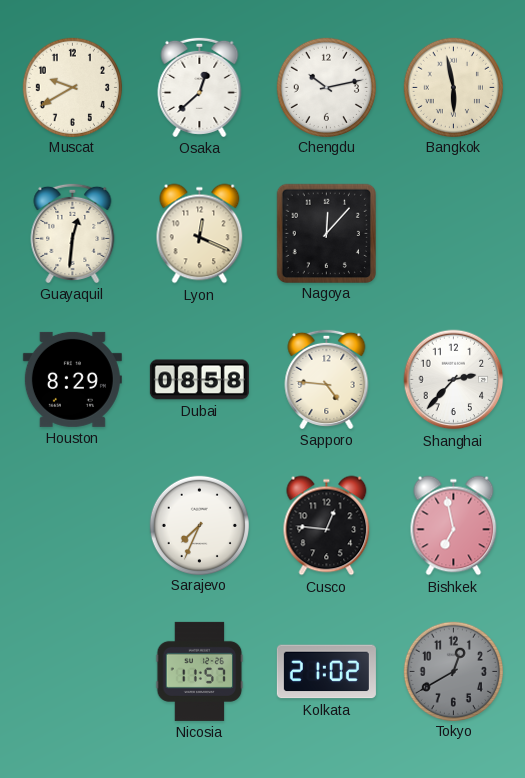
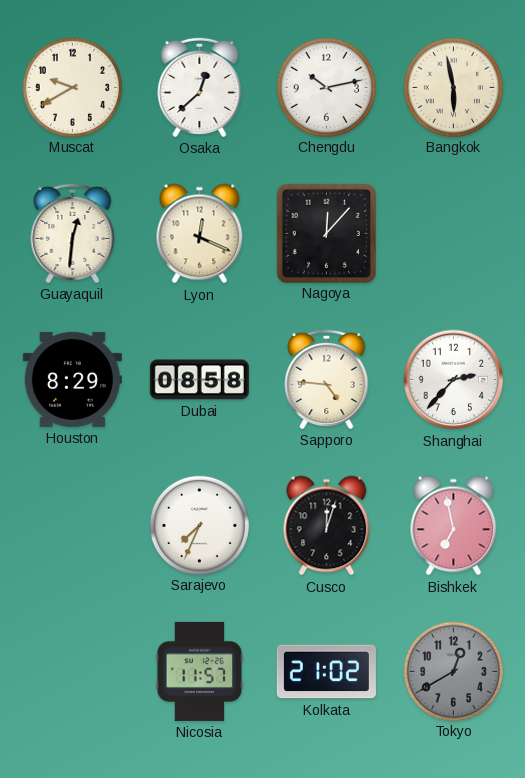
Cusco: 12:46 -> 12:03
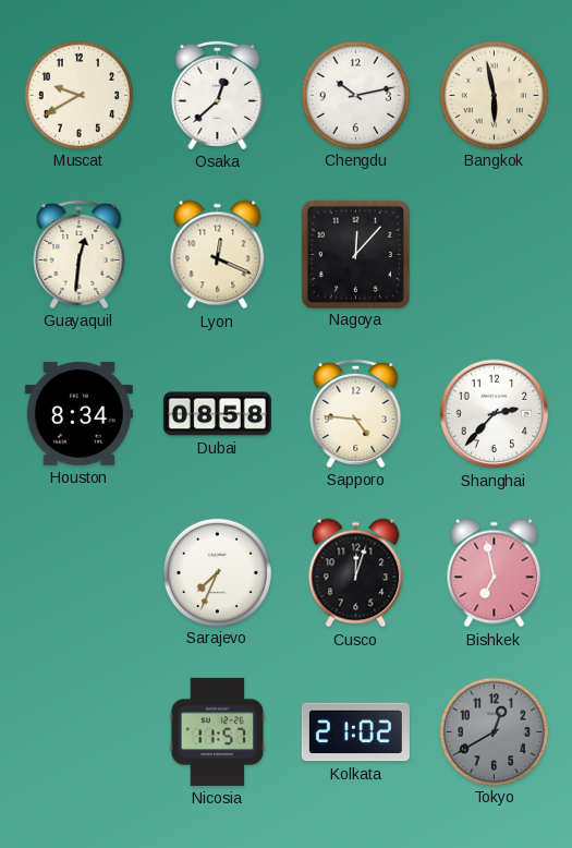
Houston: 8:29 -> 8:34
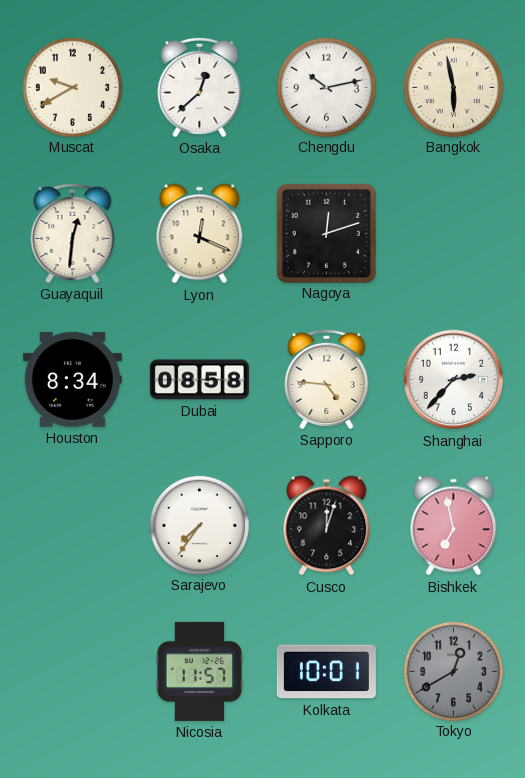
Nagoya: 12:07 -> 12:12
Sarajevo: 7:34 -> 7:36
Kolkata: 21:02 -> 10:01
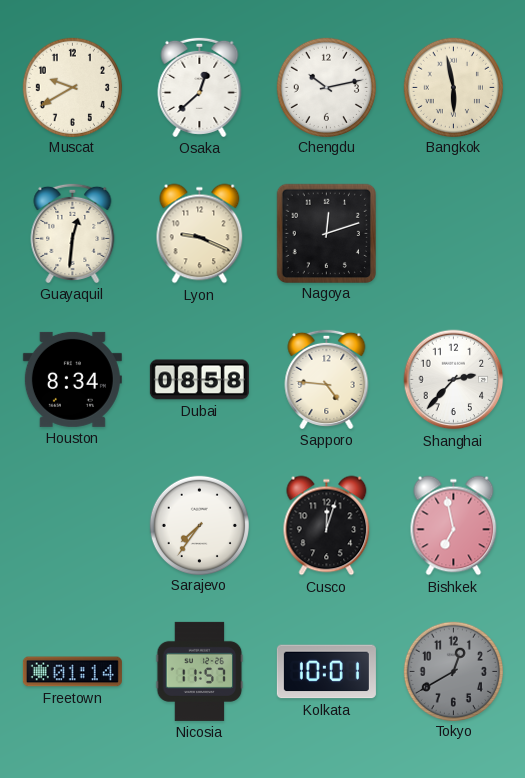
Lyon: 12:19 -> 9:19
Freetown: none -> 01:14
